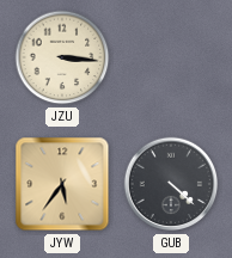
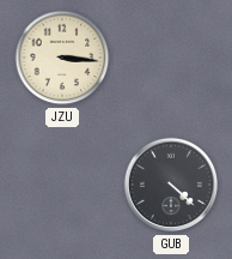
JYW: 5:36 -> none
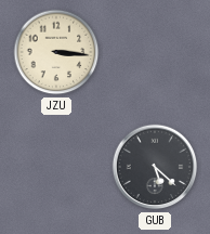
GUB: 4:22 -> 5:22
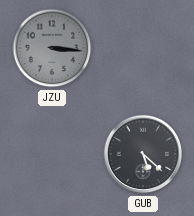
JZU dial: cream -> grey
